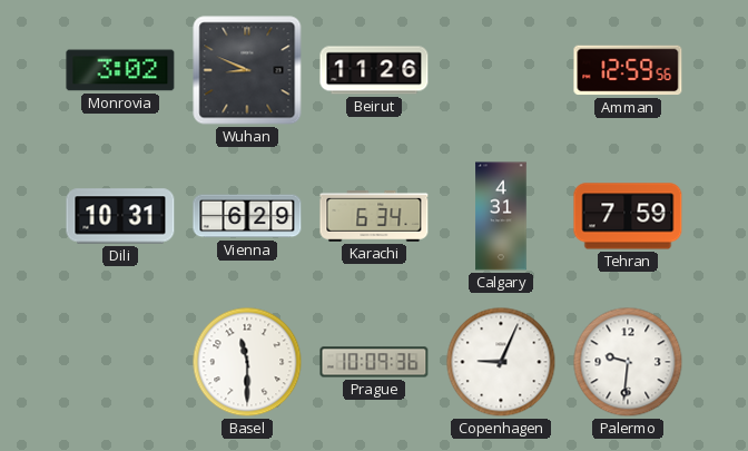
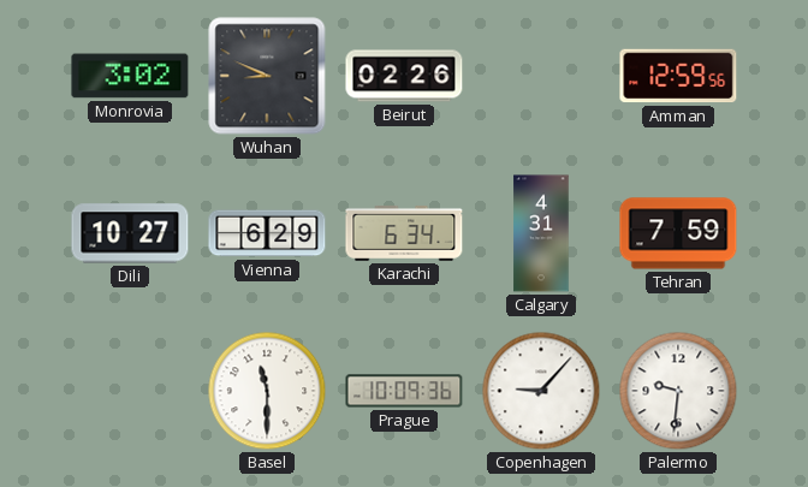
Beirut: 11:26 -> 02:26
Dili: 10:31 -> 10:27
Copenhagen: 9:04 -> 9:07
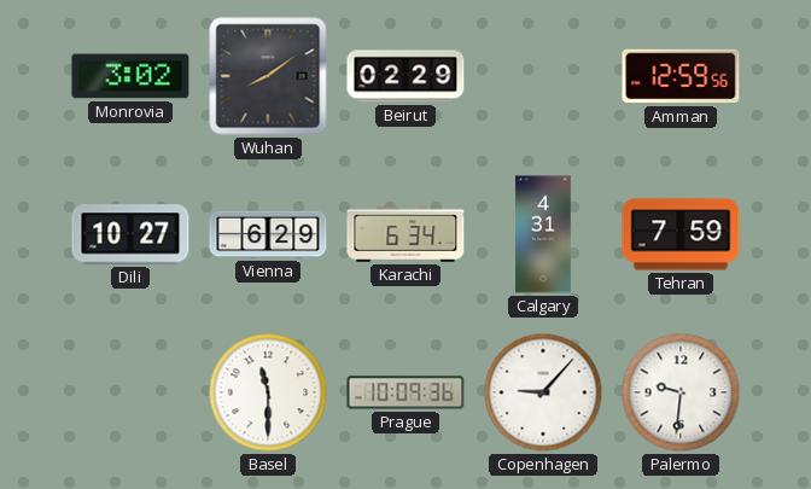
Wuhan: 8:49 -> 8:09
Beirut: 02:26 -> 02:29
